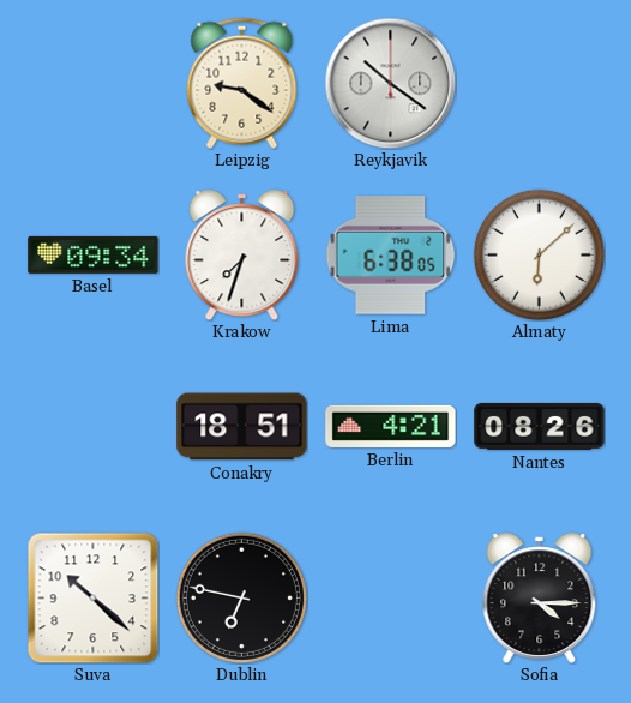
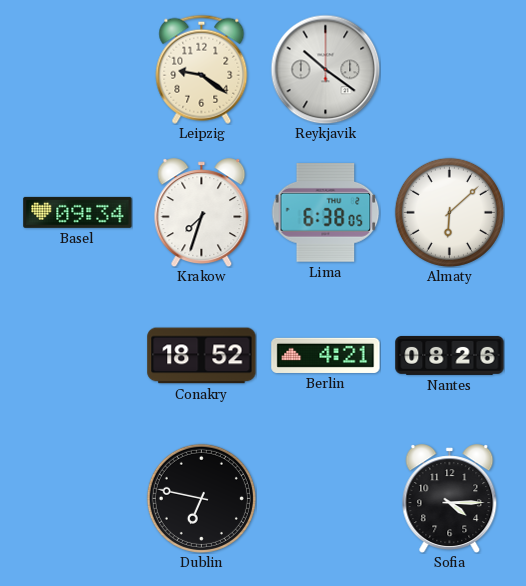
Conakry: 18:51 -> 18:52
Suva: 10:22 -> none
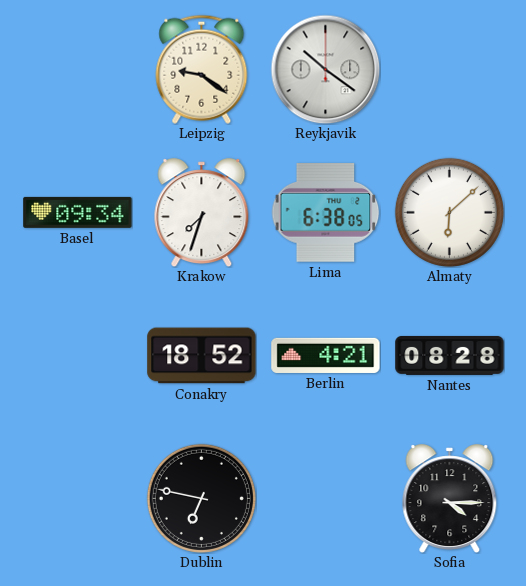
Nantes: 08:26 -> 08:28
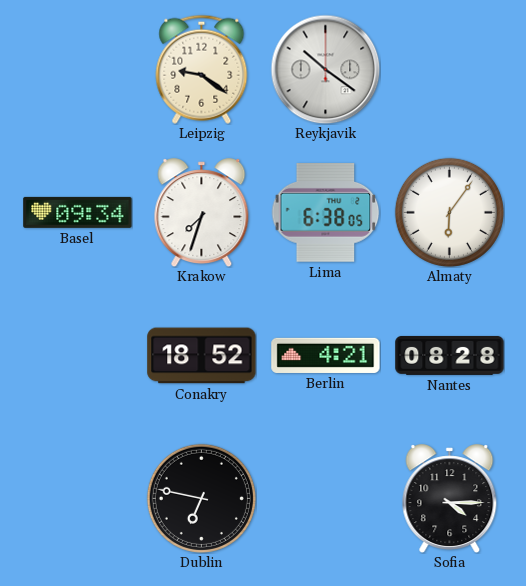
Almaty: 6:08 -> 6:06
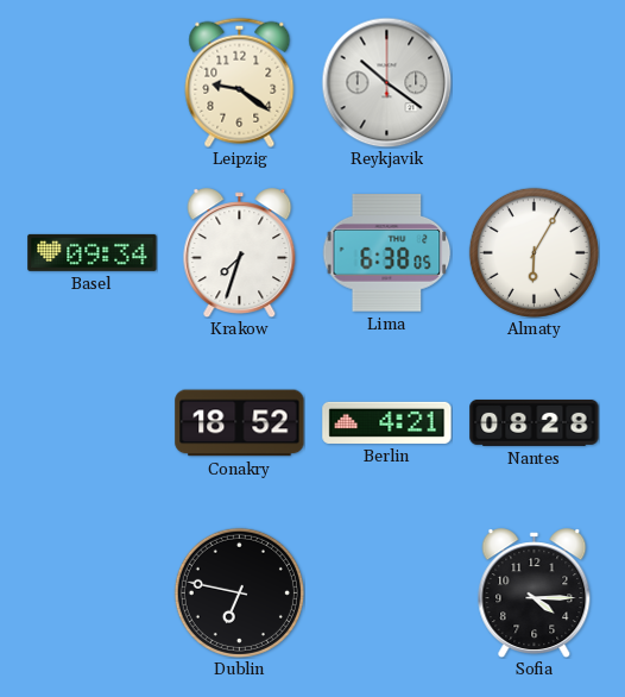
Almaty: 6:06 -> 6:05
